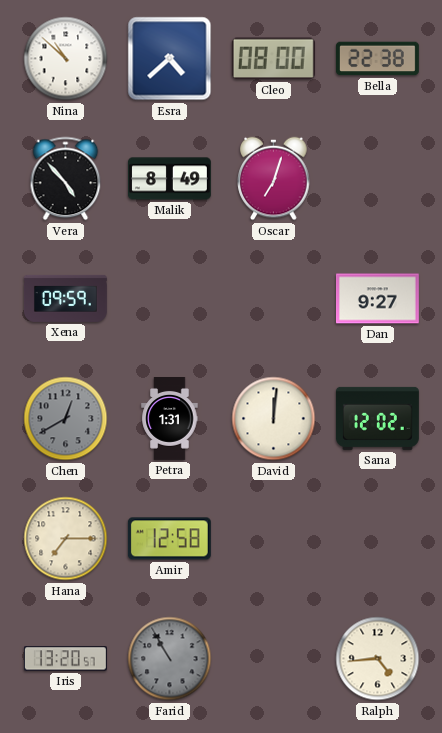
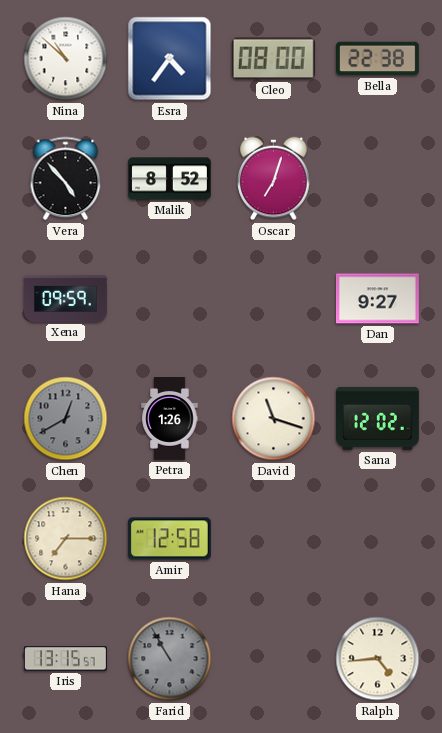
Esra: 4:38 -> 4:36
Malik: 8:49 -> 8:52
Petra: 1:31 -> 1:26
David: 12:01 -> 11:18
Iris: 13:20 -> 13:15
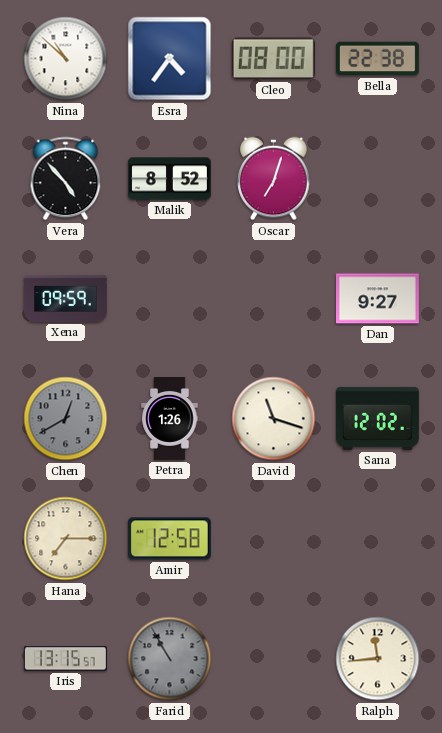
Ralph: 4:44 -> 11:44
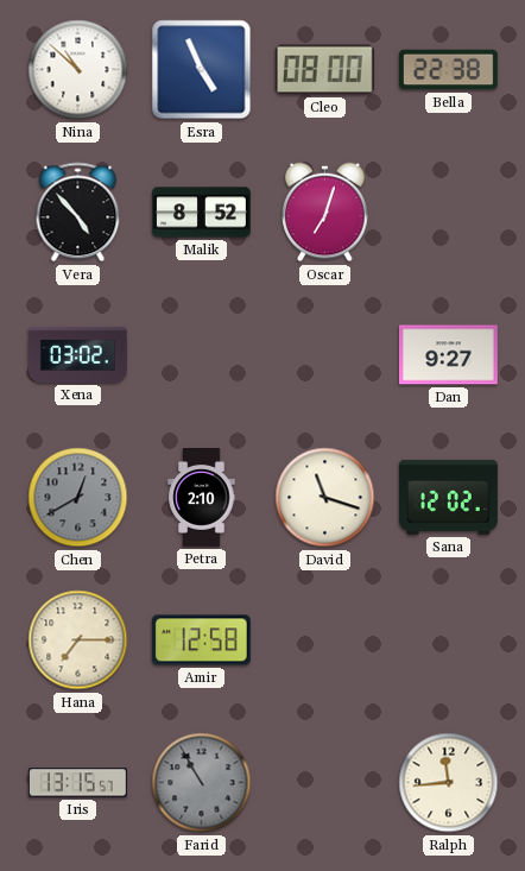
Esra: 4:36 -> 4:56
Xena: 09:59 -> 03:02
Petra: 1:26 -> 2:10
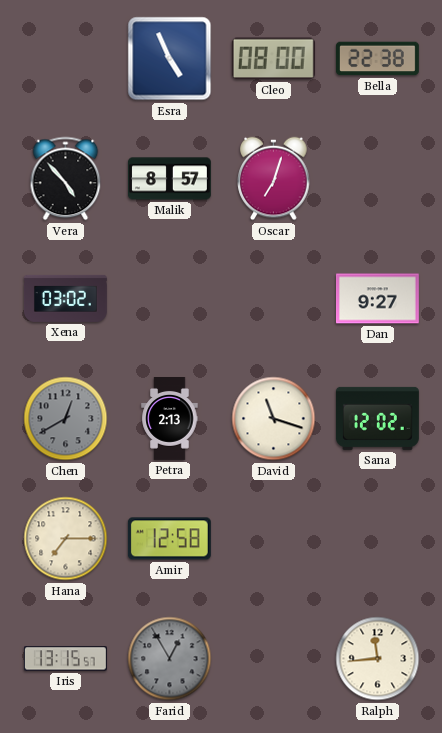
Nina: 10:52 -> none
Malik: 8:52 -> 8:57
Petra: 2:10 -> 2:13
Farid: 10:55 -> 12:55
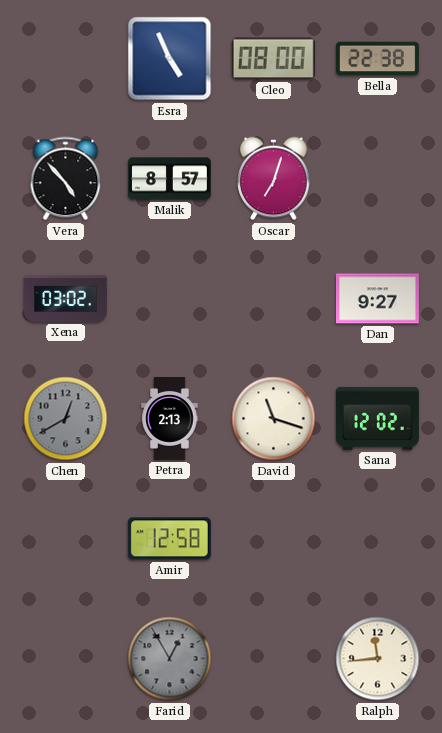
Hana: 7:15 -> none
Iris: 13:15 -> none
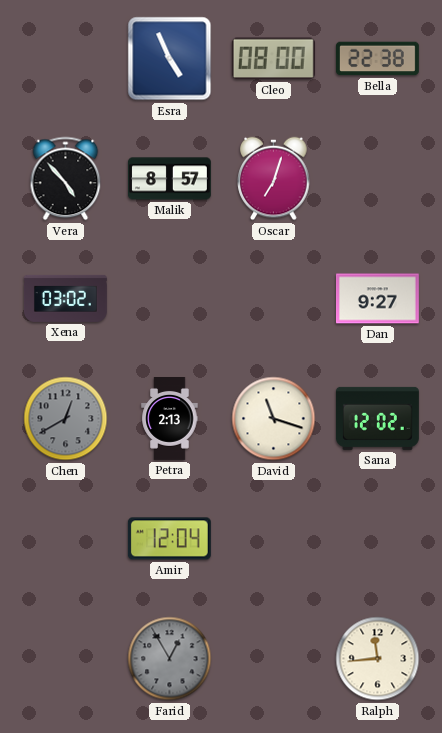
Amir: 12:58 -> 12:04
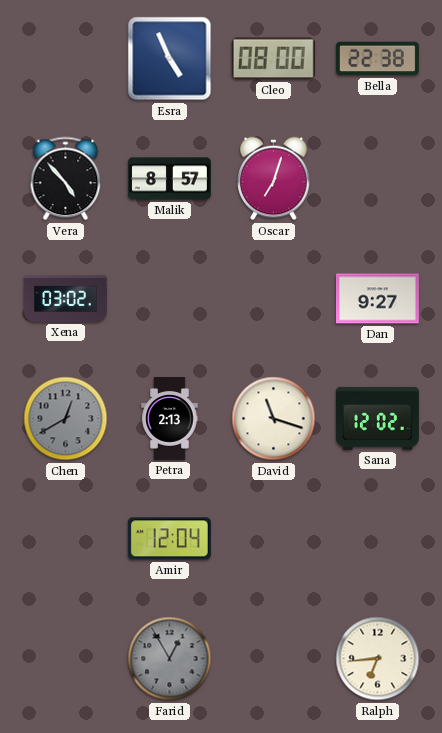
Ralph: 11:44 -> 6:44
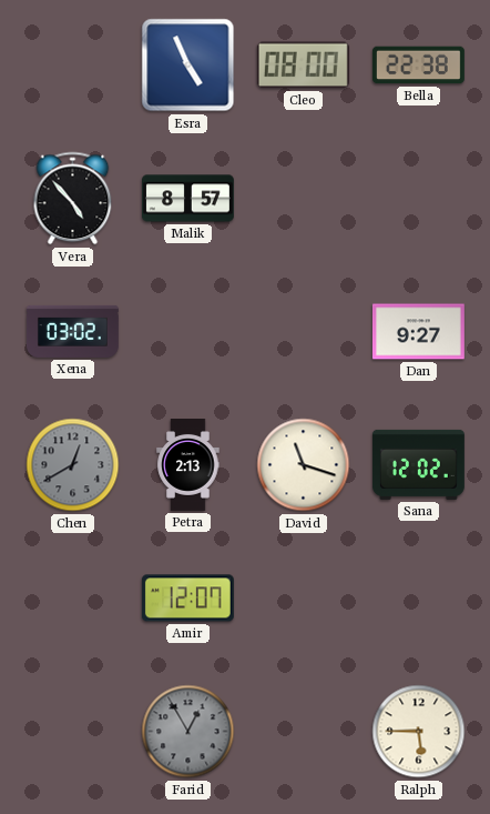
Oscar: 7:03 -> none
Amir: 12:04 -> 12:07
Ralph: 6:44 -> 5:45
